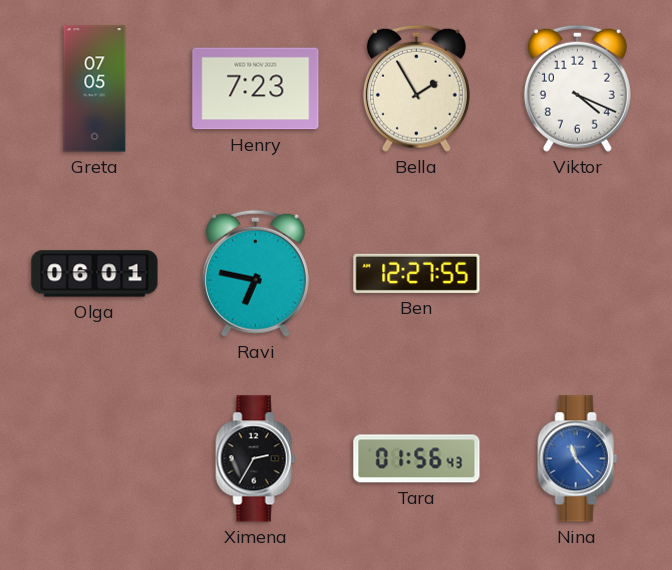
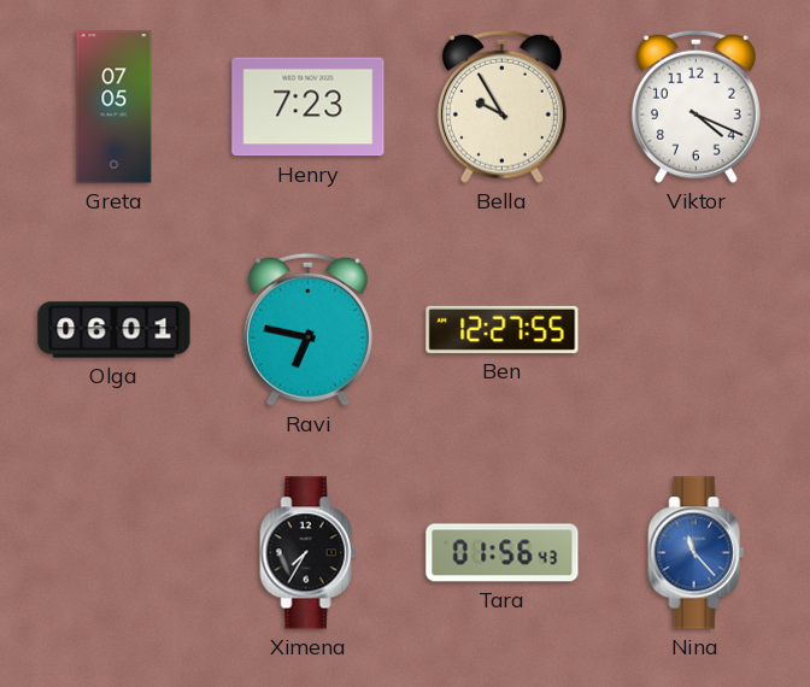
Bella: 1:55 -> 9:55
Ximena: 2:35 -> 7:35
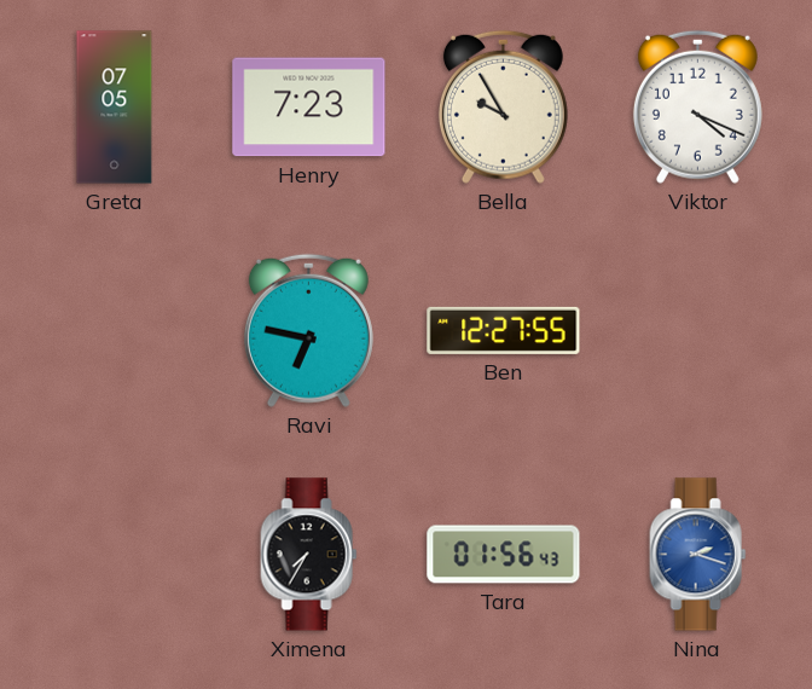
Olga: 06:01 -> none
Nina: 11:23 -> 2:18
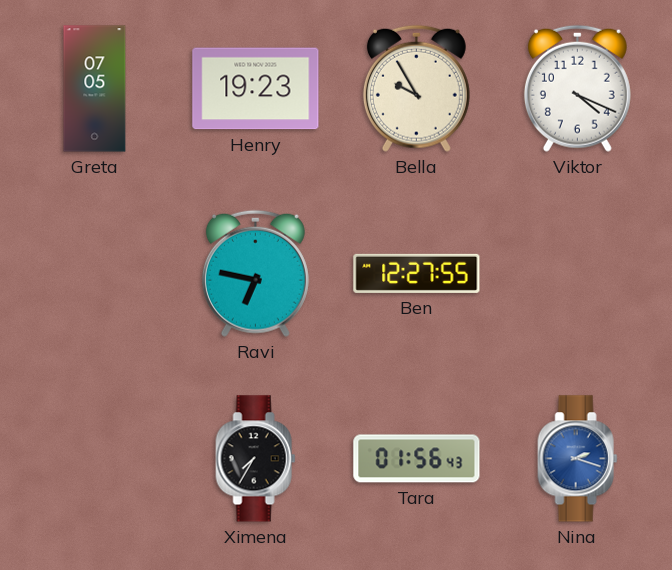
Henry: 7:23 -> 19:23
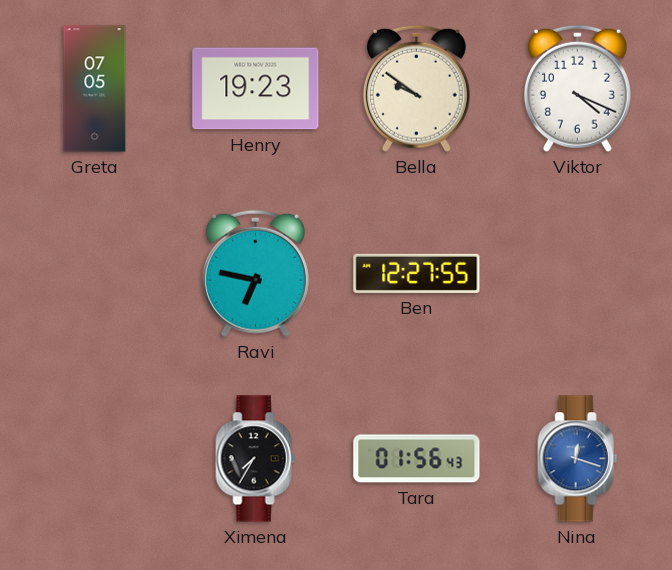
Bella: 9:55 -> 9:51
Nina: 2:18 -> 12:18
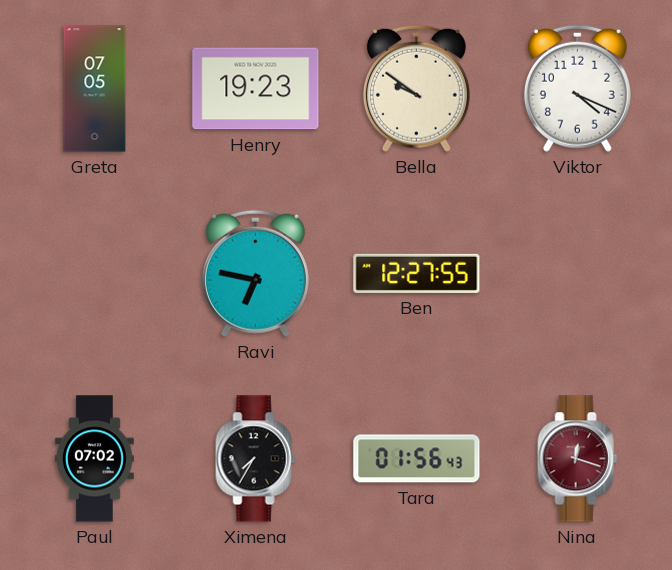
Paul: none -> 07:02
Nina dial: blue -> burgundy
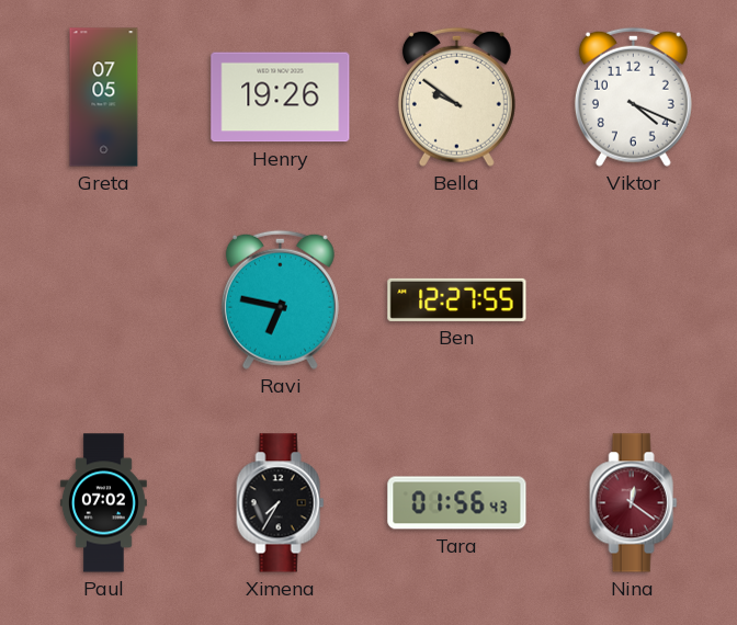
Henry: 19:23 -> 19:26
Nina: 12:18 -> 12:21
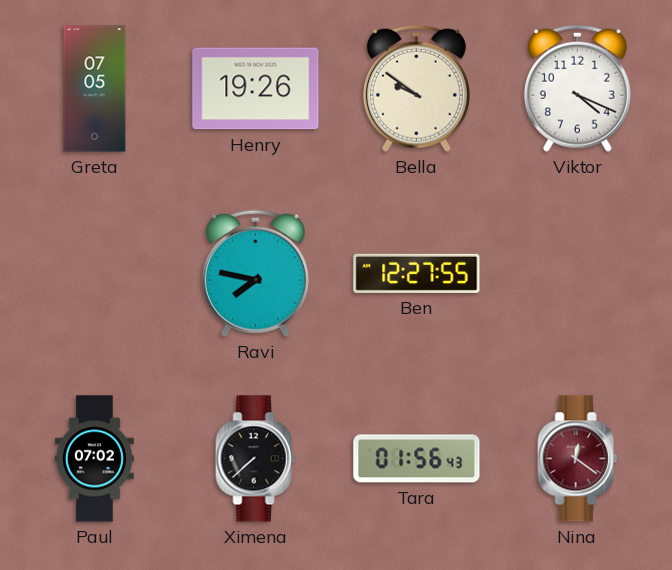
Ravi: 6:47 -> 7:47
Ximena: 7:35 -> 7:38
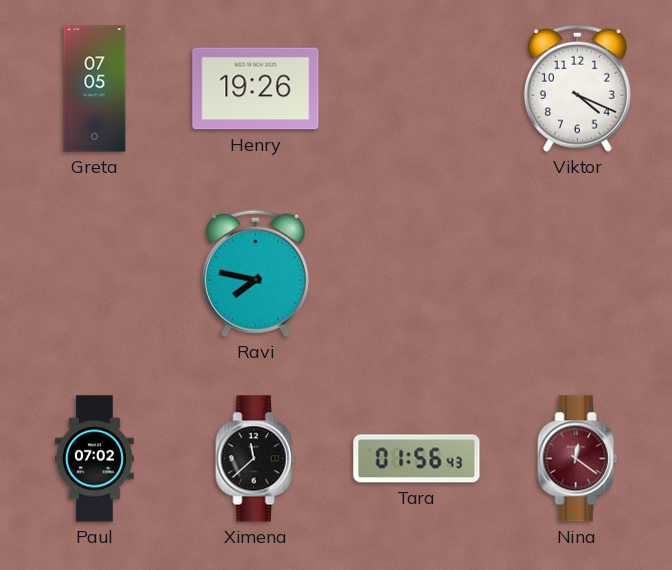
Bella: 9:51 -> none
Ben: 12:27 -> none
Ximena: 7:38 -> 11:38
